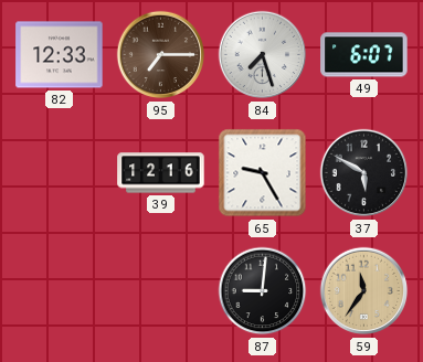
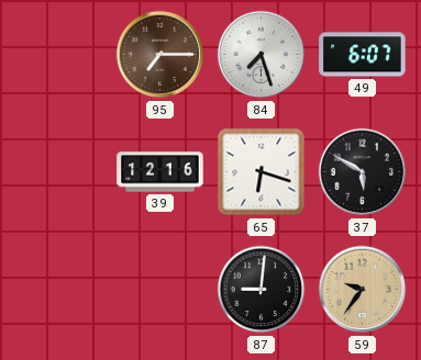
82: 12:33 -> none
65: 9:25 -> 6:18
59: 11:36 -> 9:36
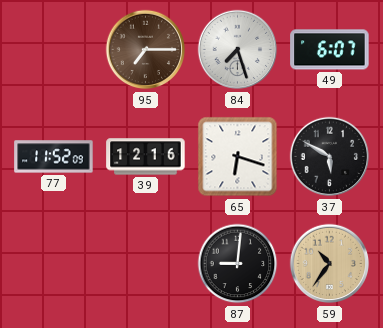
77: none -> 11:52
59: 9:36 -> 10:36
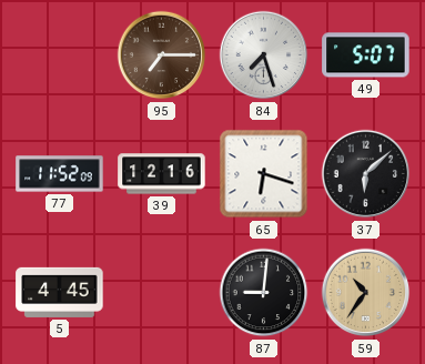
49: 6:07 -> 5:07
37: 5:50 -> 6:08
5: none -> 4:45
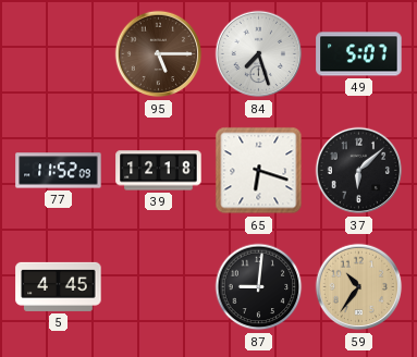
95: 7:15 -> 5:15
39: 12:16 -> 12:18
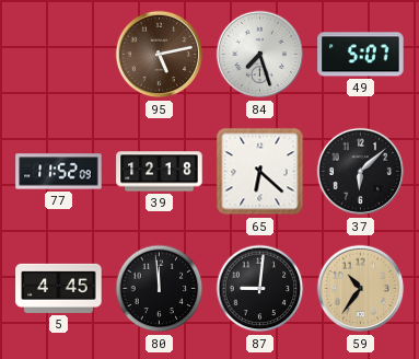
95: 5:15 -> 5:13
65: 6:18 -> 6:22
80: none -> 11:59
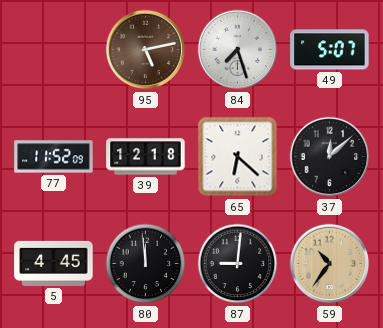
37: 6:08 -> 12:08
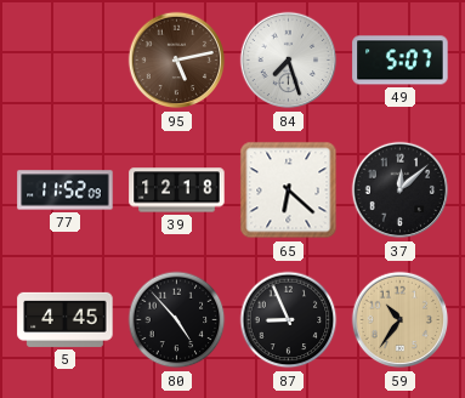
80: 11:59 -> 4:53
87: 9:01 -> 8:56
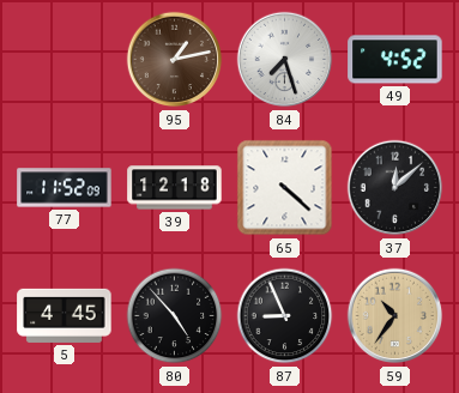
95: 5:13 -> 1:13
49: 5:07 -> 4:52
65: 6:22 -> 4:22
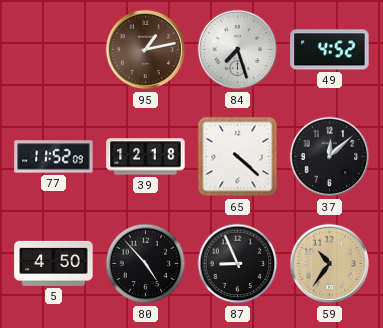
5: 4:45 -> 4:50
